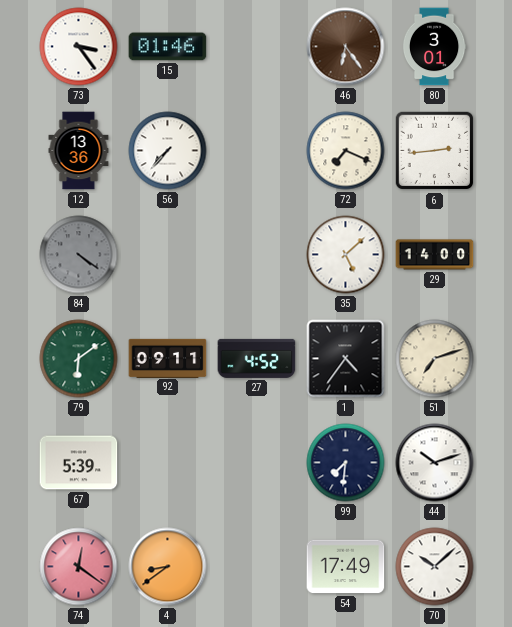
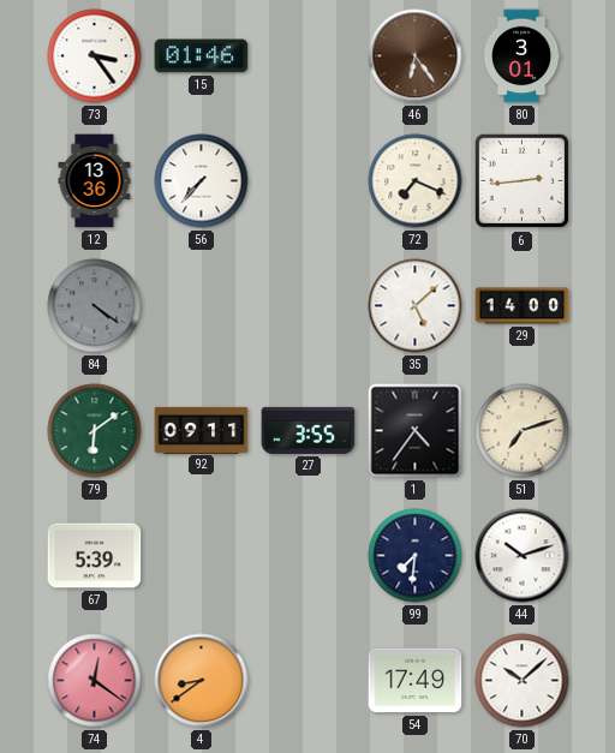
27: 4:52 -> 3:55
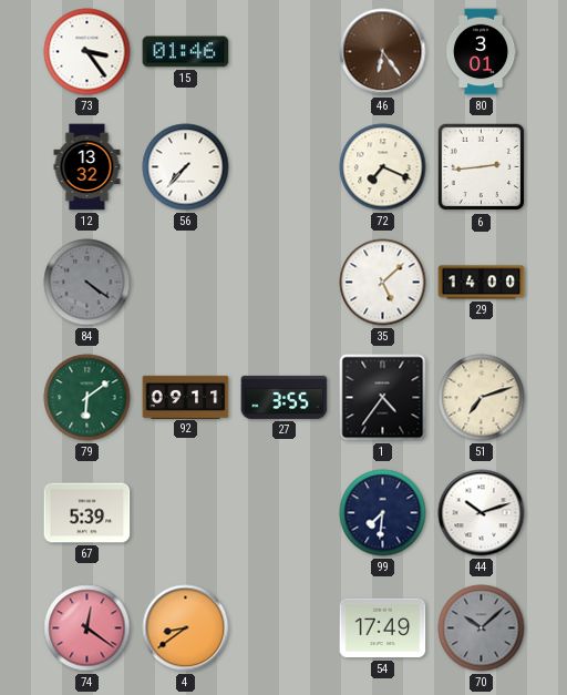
12: 13:36 -> 13:32
70 dial: white -> grey
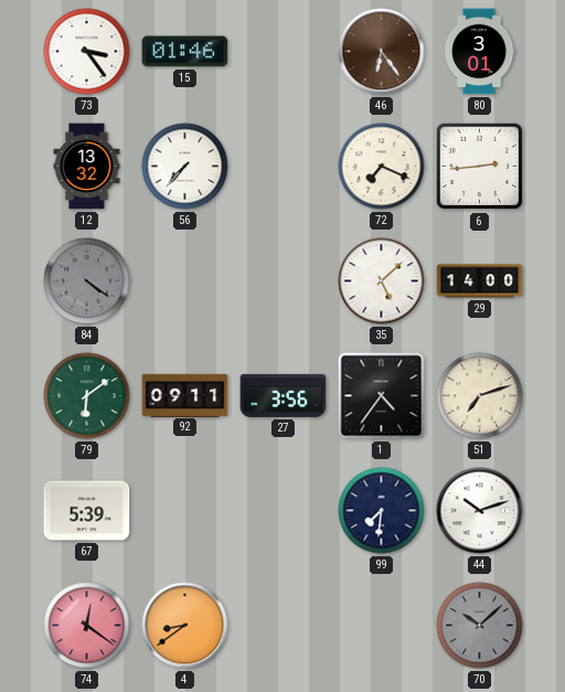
27: 3:55 -> 3:56
54: 17:49 -> none
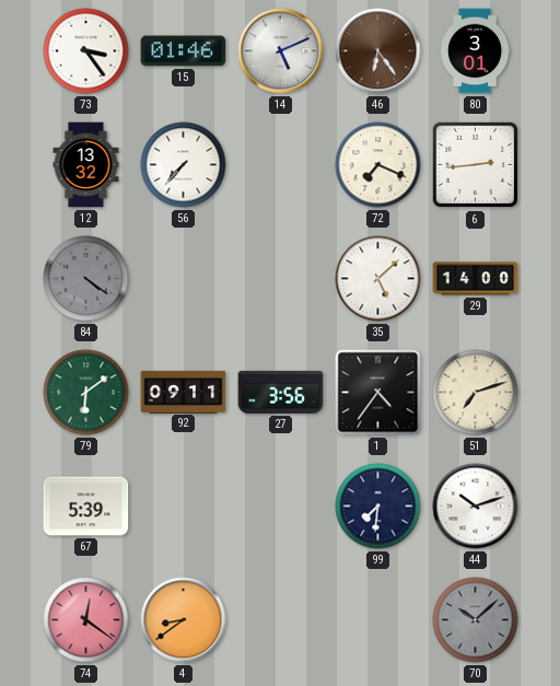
14: none -> 5:11
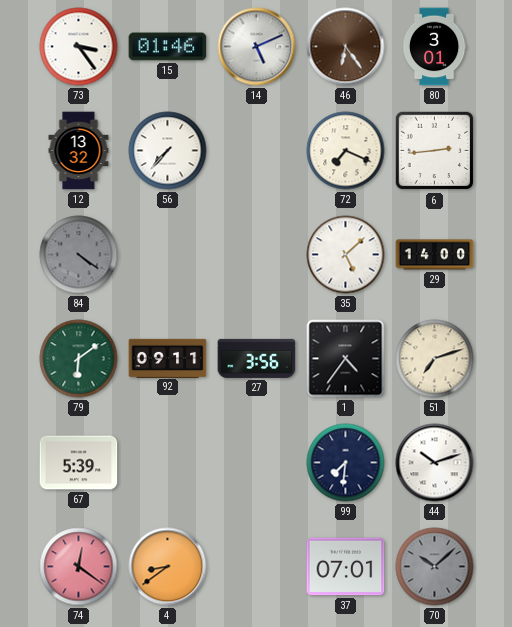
37: none -> 07:01
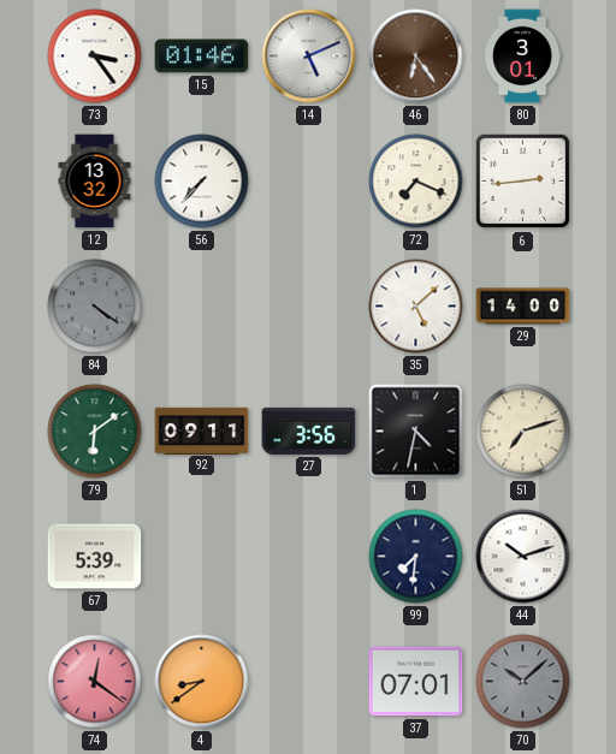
1: 4:36 -> 4:32
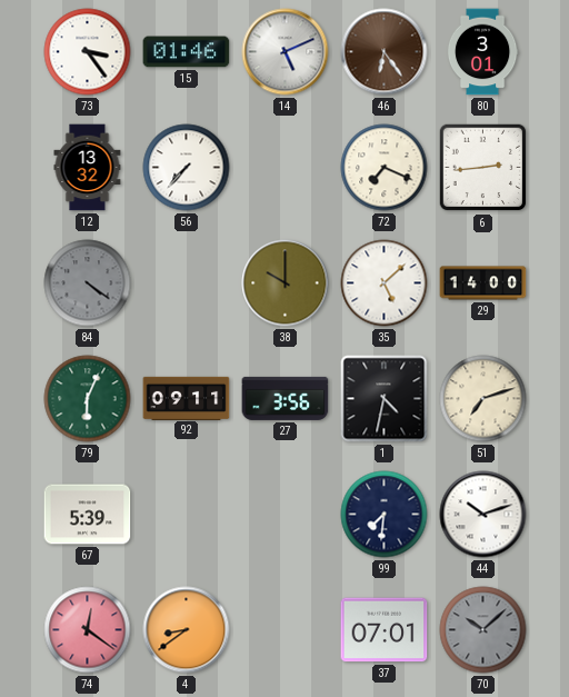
38: none -> 10:00
79: 6:09 -> 6:04
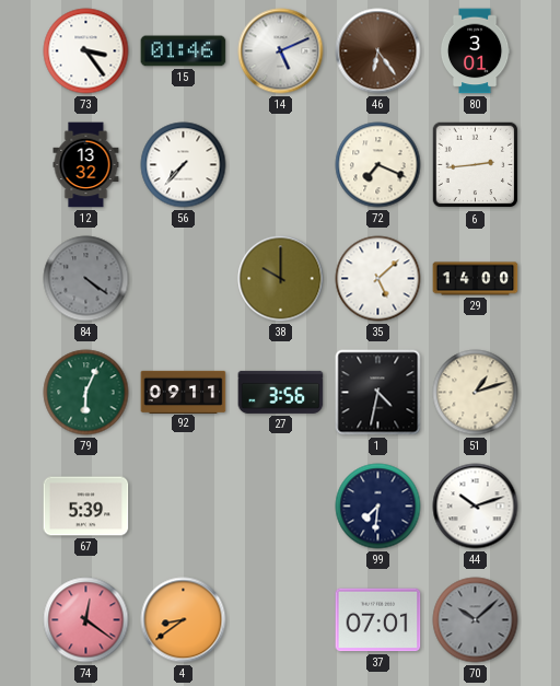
51: 7:12 -> 1:12
